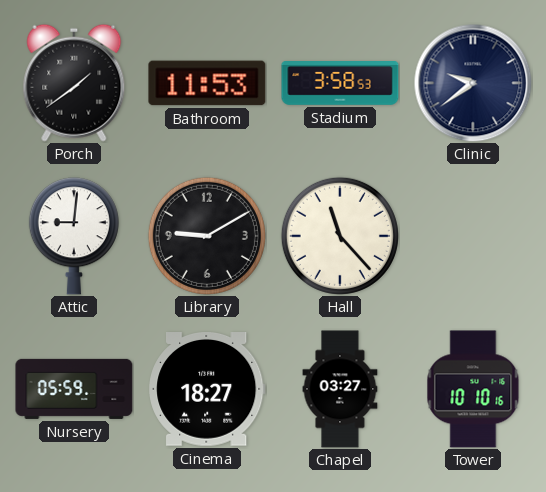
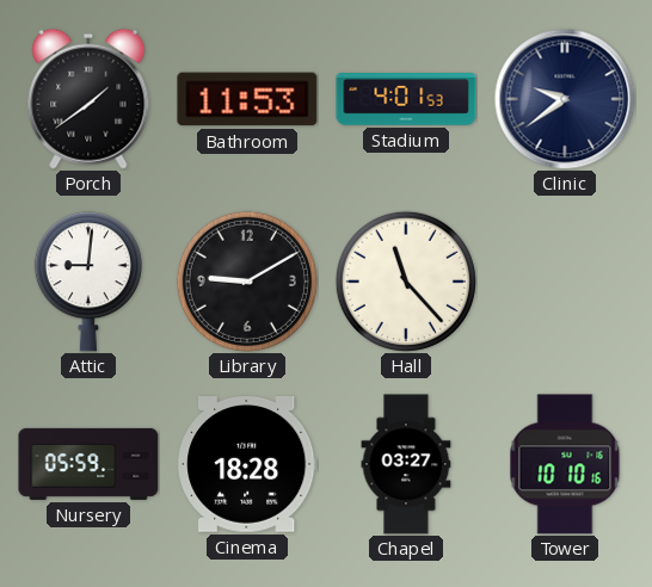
Stadium: 3:58 -> 4:01
Cinema: 18:27 -> 18:28
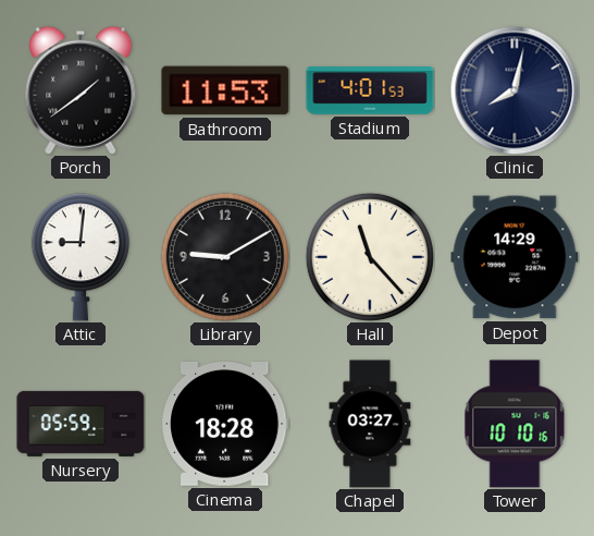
Clinic: 9:39 -> 8:02
Depot: none -> 14:29
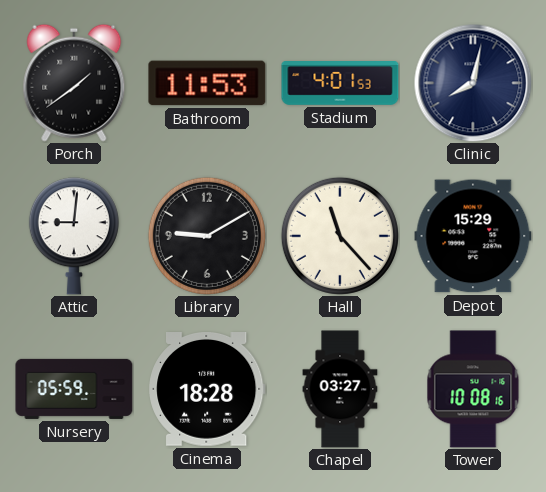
Depot: 14:29 -> 15:29
Tower: 10:10 -> 10:08
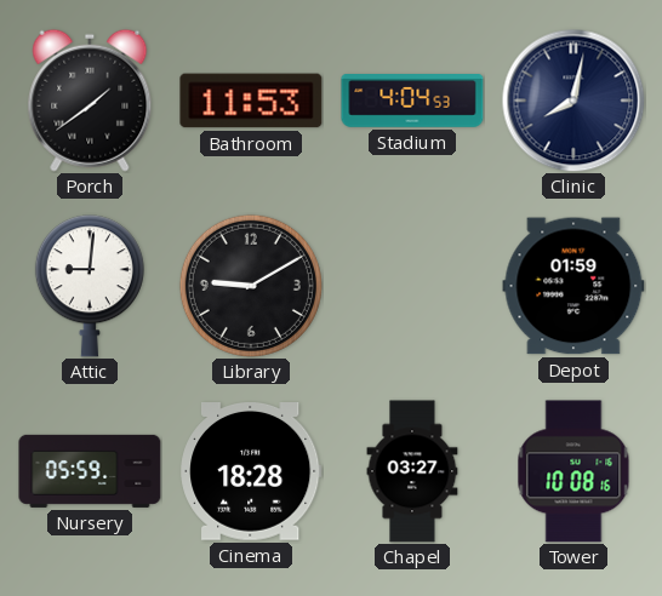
Stadium: 4:01 -> 4:04
Hall: 11:23 -> none
Depot: 15:29 -> 01:59
